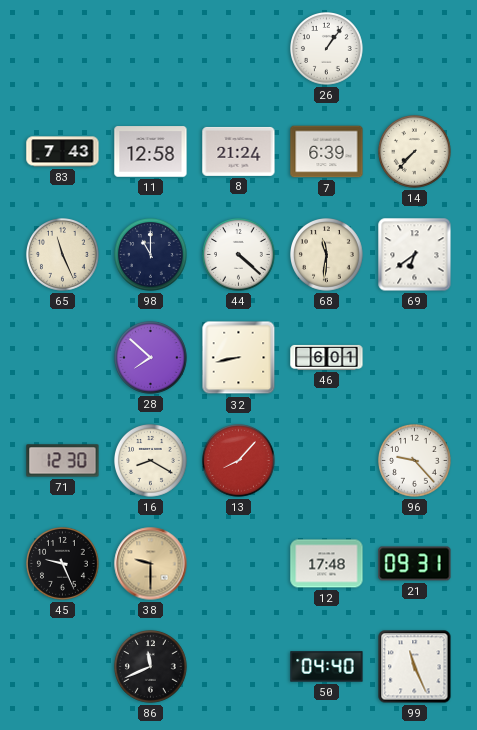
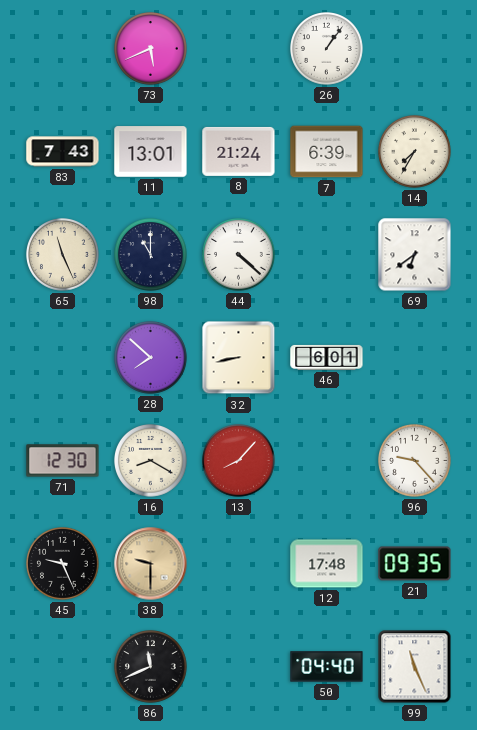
73: none -> 5:41
11: 12:58 -> 13:01
14: 7:37 -> 7:35
68: 11:31 -> none
21: 09:31 -> 09:35
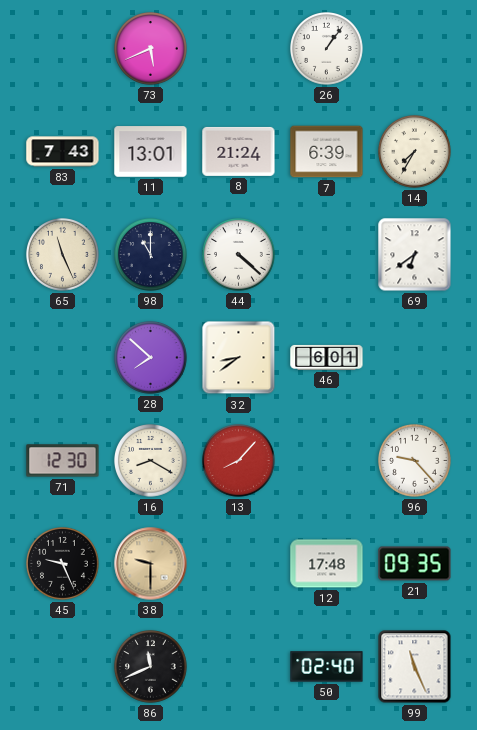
32: 8:43 -> 8:39
50: 04:40 -> 02:40
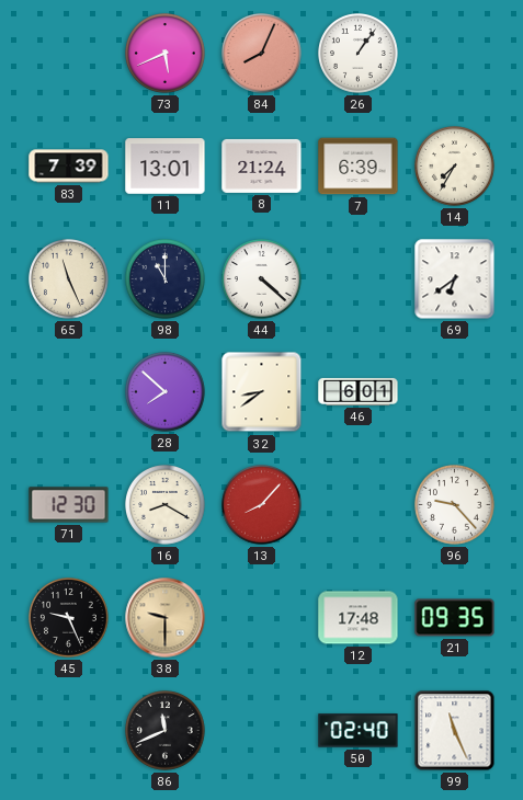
84: none -> 8:04
83: 7:43 -> 7:39
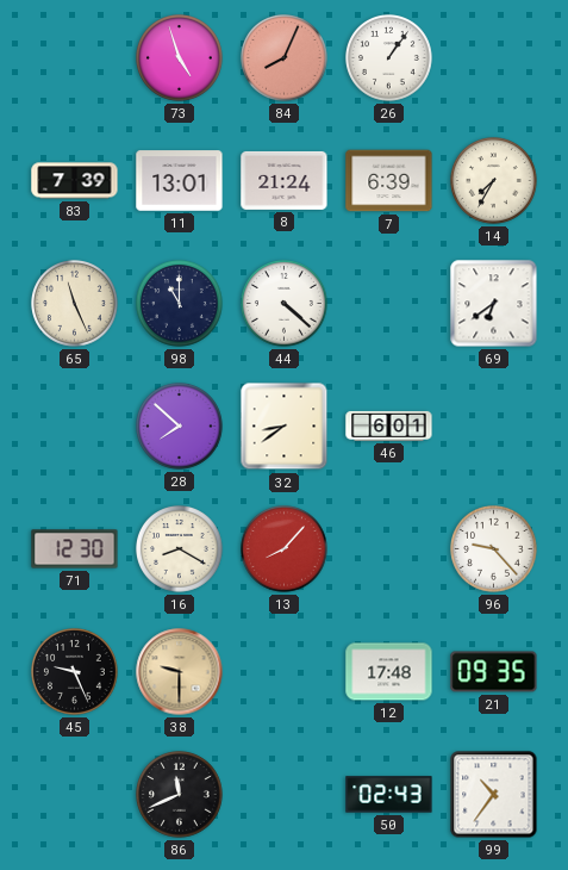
73: 5:41 -> 4:57
50: 02:40 -> 02:43
99: 11:26 -> 10:36
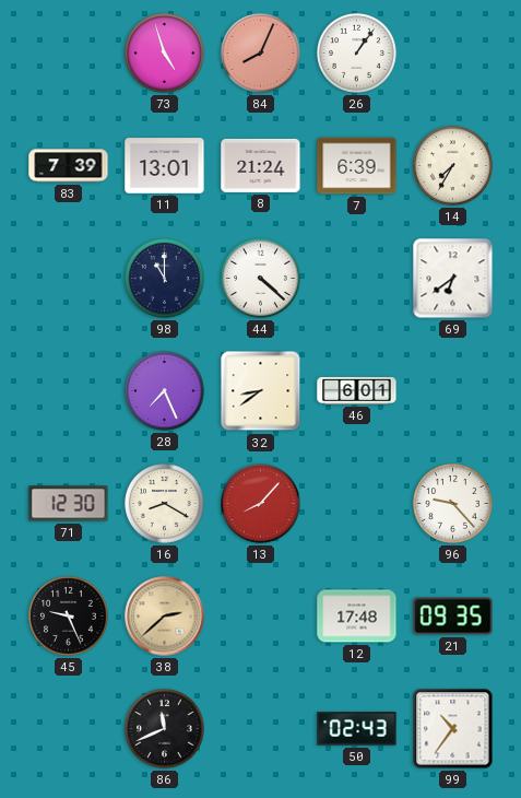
65: 11:26 -> none
28: 7:52 -> 7:26
38: 9:30 -> 2:38
